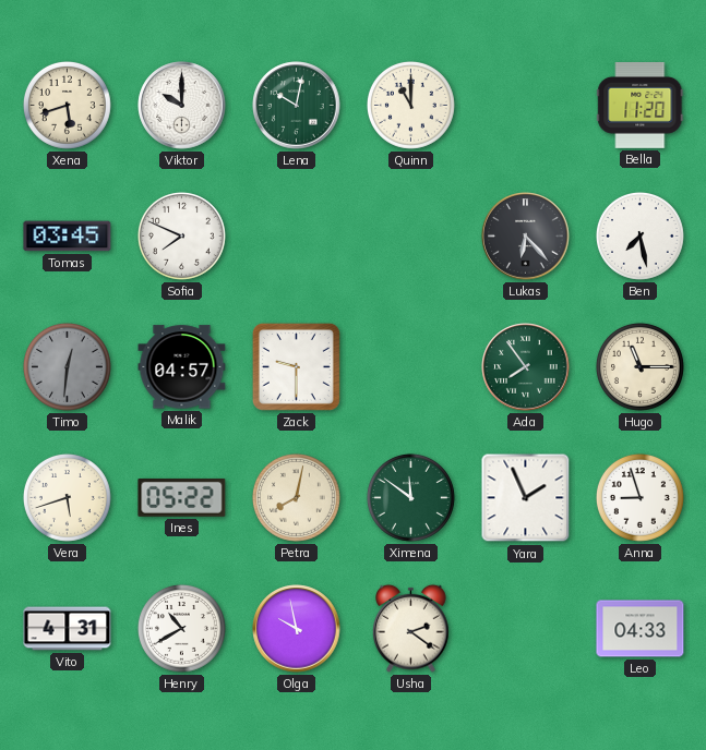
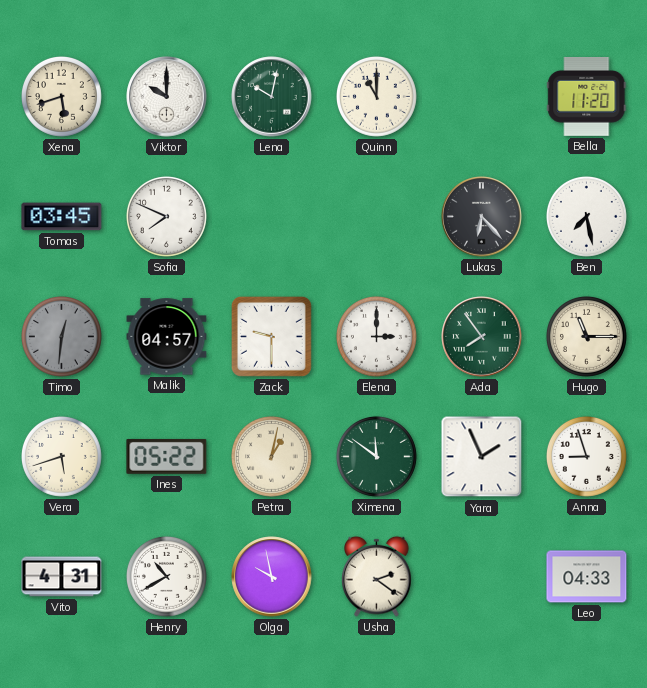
Elena: none -> 3:00
Petra: 8:02 -> 1:02
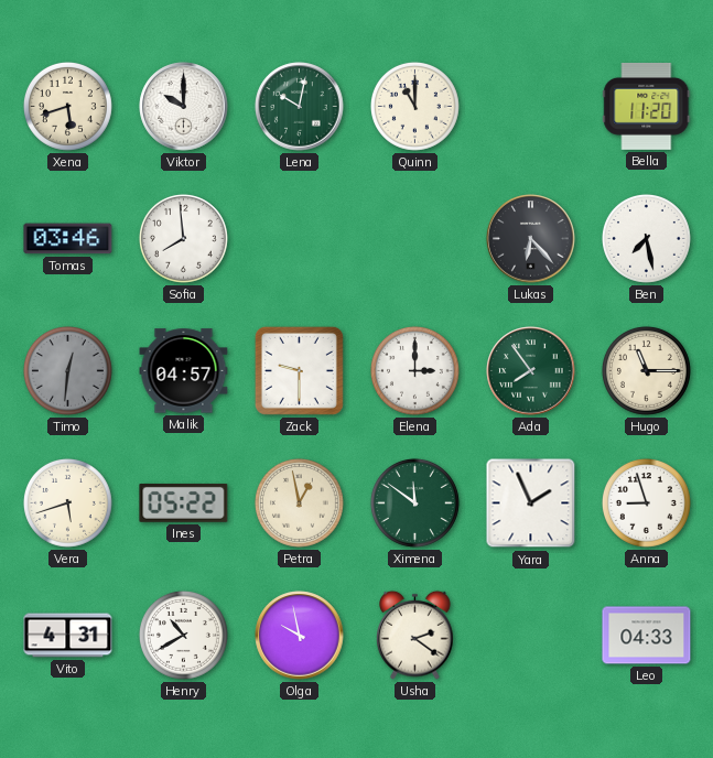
Tomas: 03:45 -> 03:46
Sofia: 7:49 -> 7:59
Petra: 1:02 -> 12:58
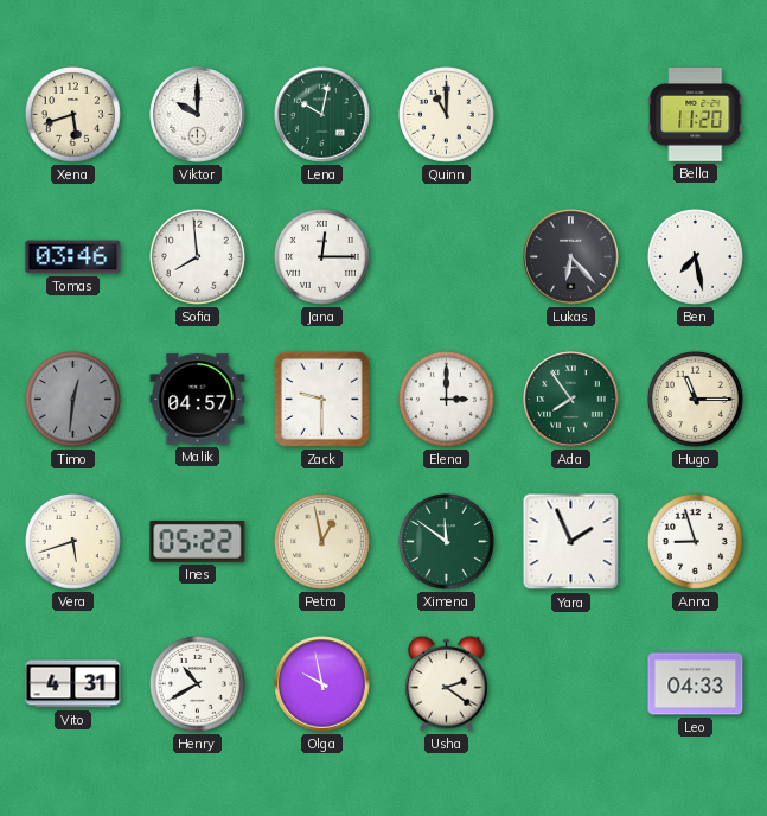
Jana: none -> 12:15
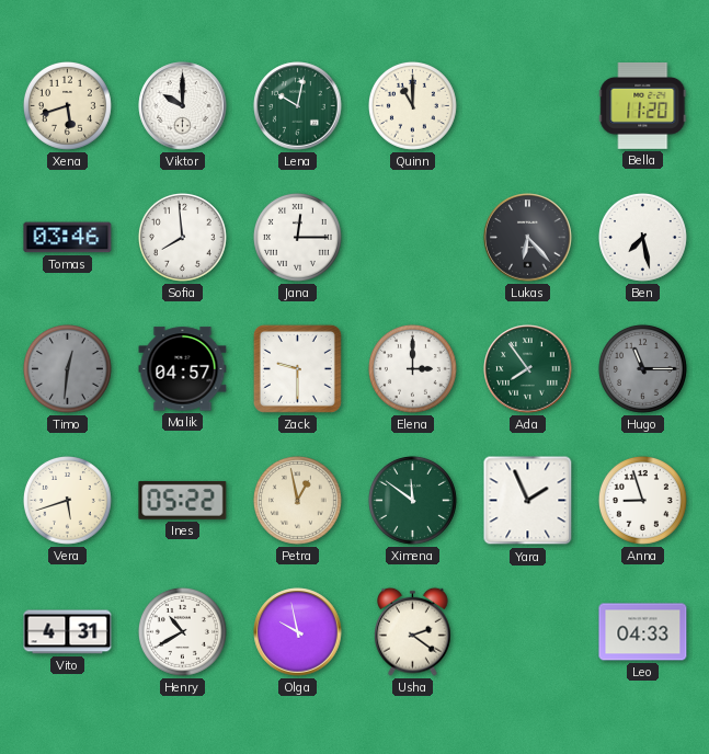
Hugo dial: cream -> grey
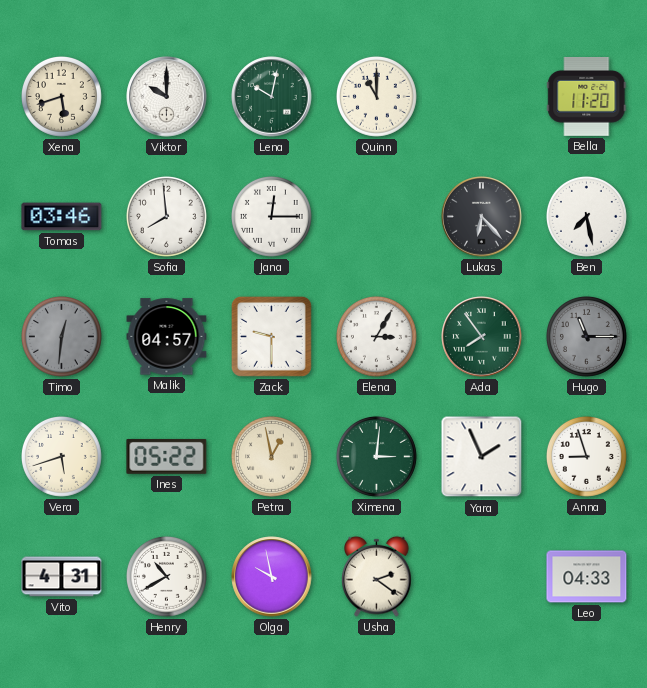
Elena: 3:00 -> 3:05
Ximena: 11:51 -> 3:01
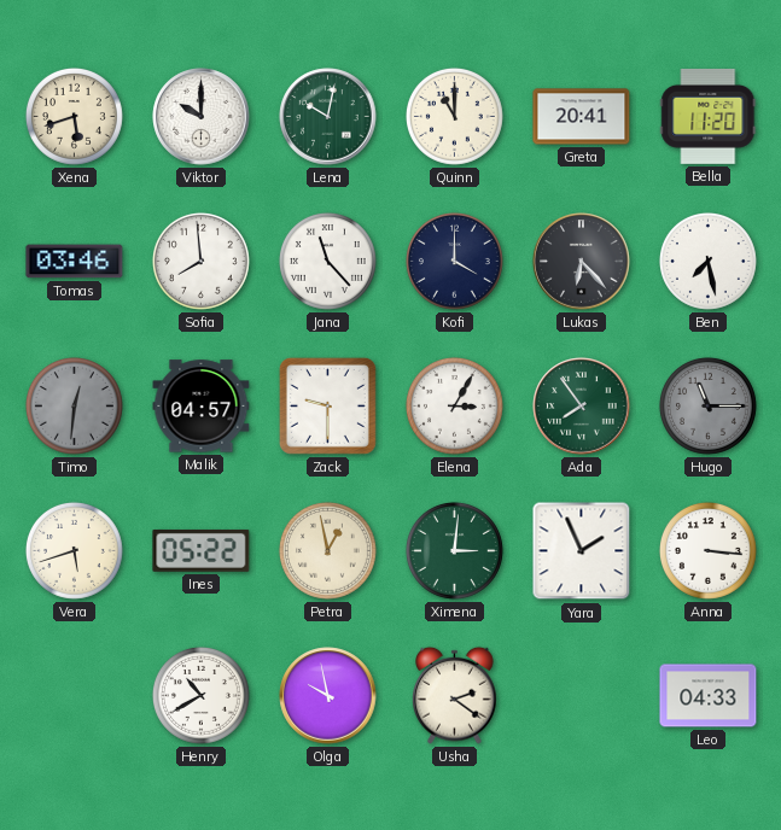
Greta: none -> 20:41
Jana: 12:15 -> 11:23
Kofi: none -> 4:00
Anna: 8:57 -> 3:16
Vito: 4:31 -> none
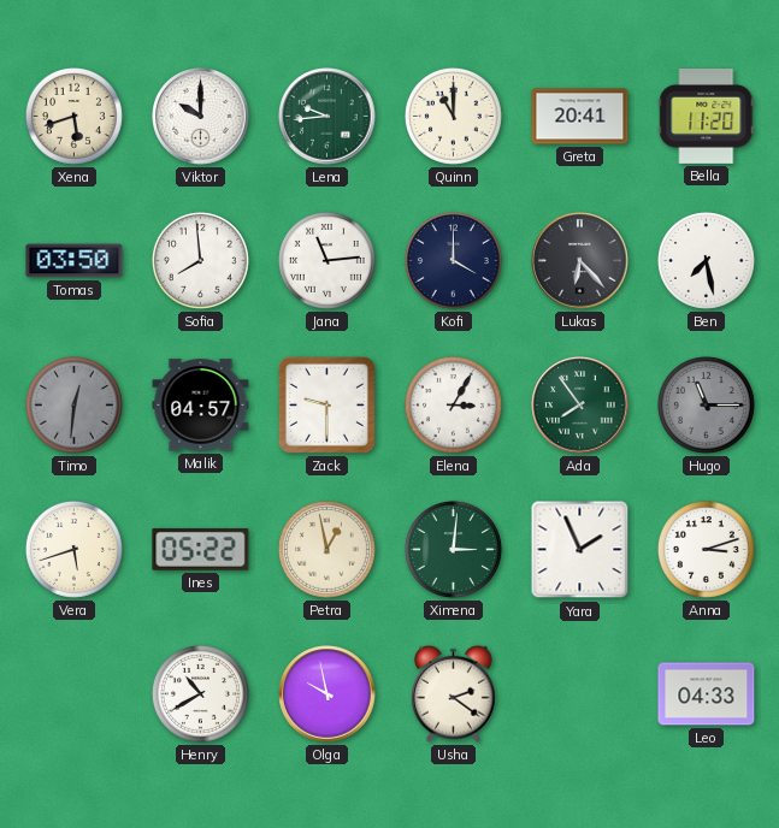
Lena: 10:02 -> 9:44
Tomas: 03:46 -> 03:50
Jana: 11:23 -> 11:14
Anna: 3:16 -> 3:12
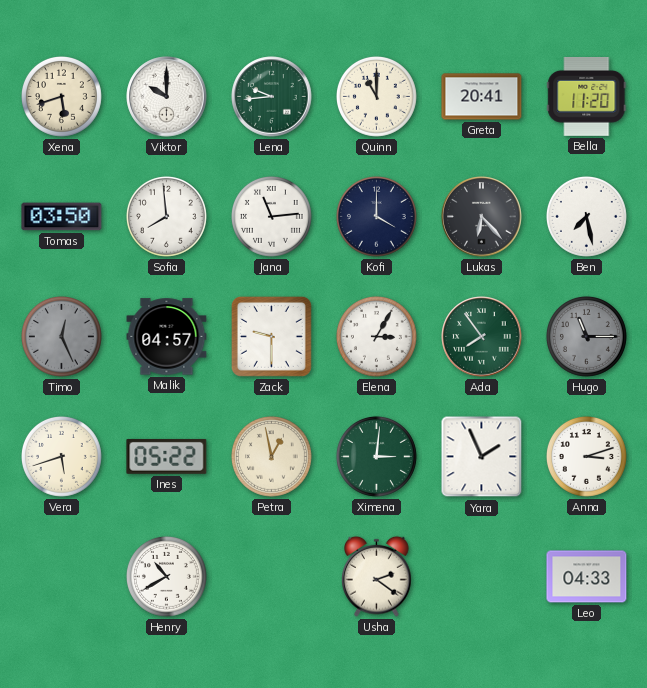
Timo: 12:31 -> 12:26
Olga: 9:58 -> none
